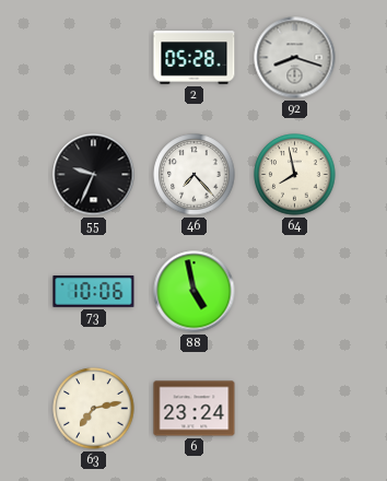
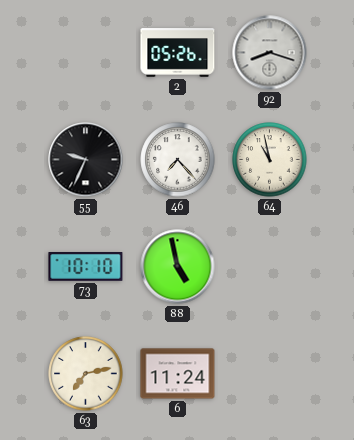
2: 05:28 -> 05:26
64: 7:58 -> 10:58
73: 10:06 -> 10:10
6: 23:24 -> 11:24
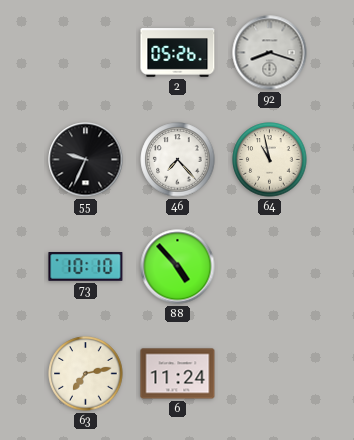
88: 4:58 -> 4:53
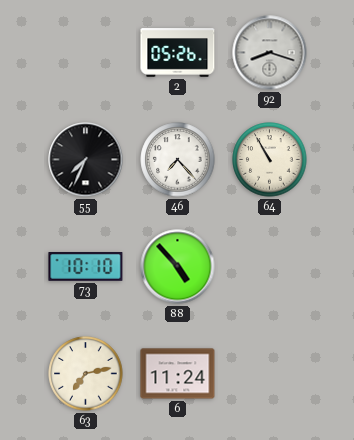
55: 9:34 -> 7:34
64: 10:58 -> 10:55
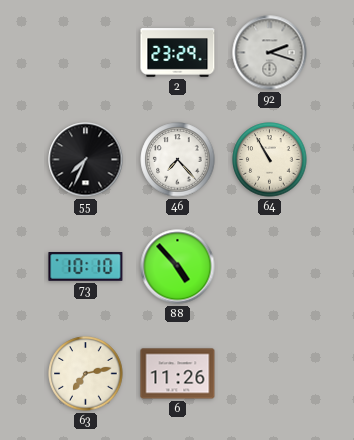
2: 05:26 -> 23:29
92: 8:18 -> 2:18
6: 11:24 -> 11:26
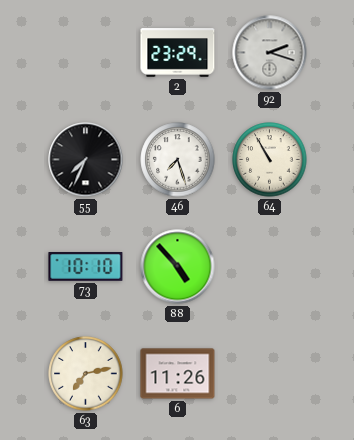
46: 7:23 -> 7:27
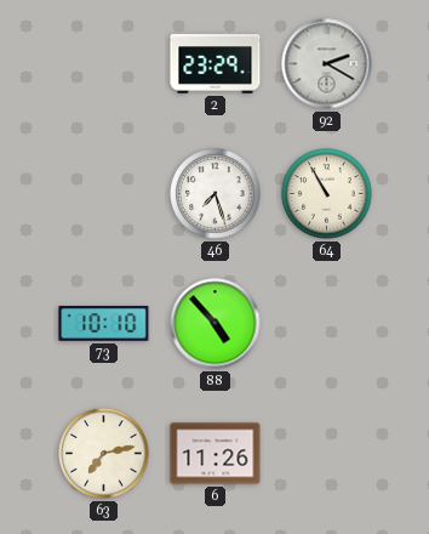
92: 2:18 -> 2:20
55: 7:34 -> none
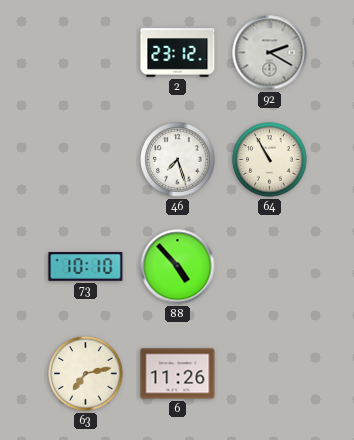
2: 23:29 -> 23:12
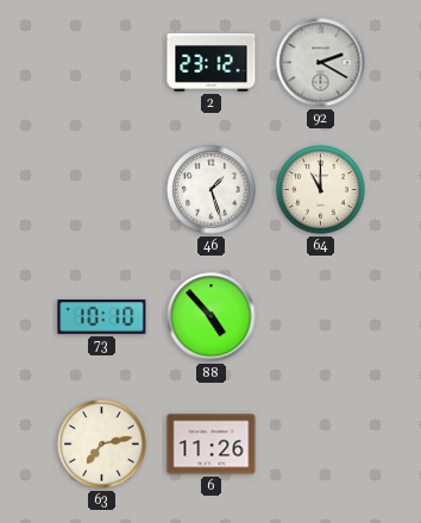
46: 7:27 -> 1:27
64: 10:55 -> 11:00
